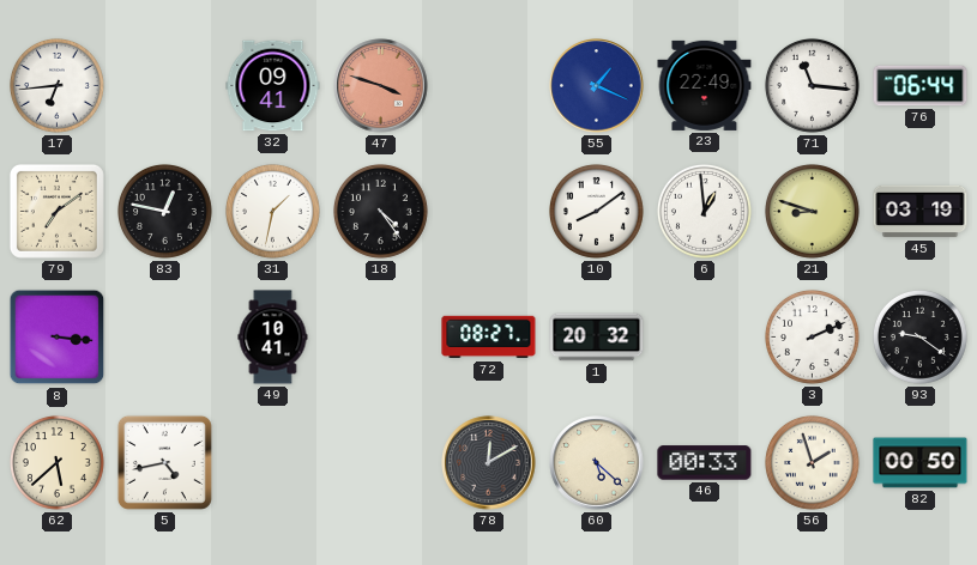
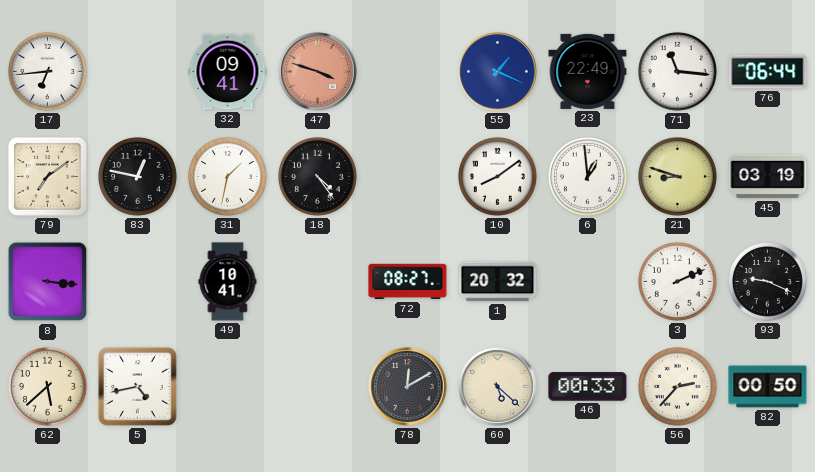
93: 9:21 -> 9:19
56: 1:57 -> 2:37
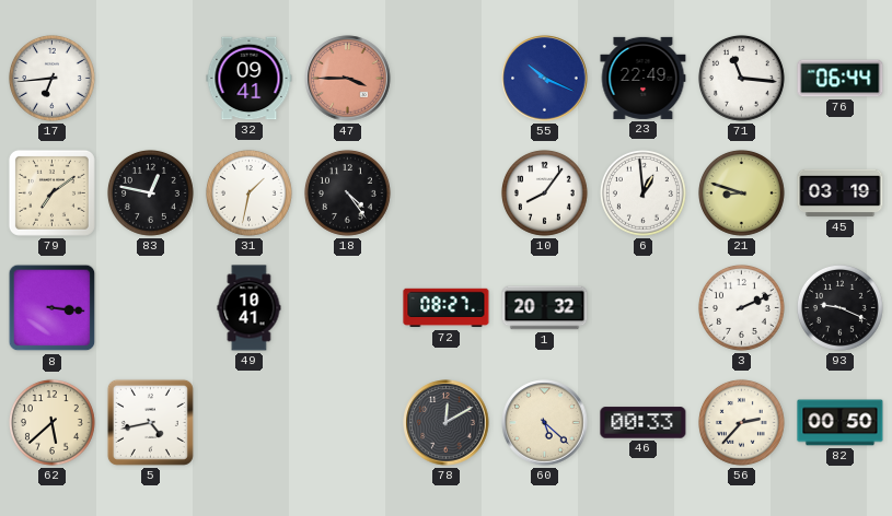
47: 3:48 -> 3:45
55: 1:19 -> 10:19
10: 8:09 -> 8:06
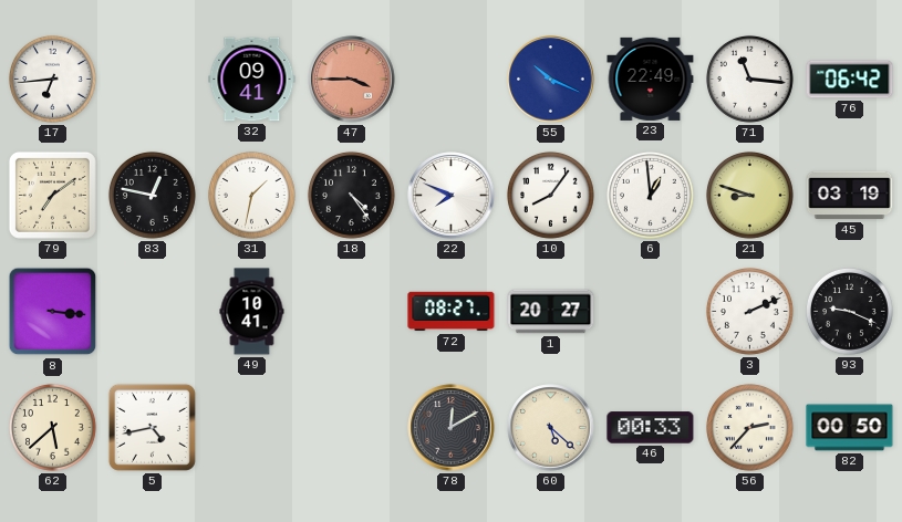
76: 06:44 -> 06:42
22: none -> 7:49
1: 20:32 -> 20:27
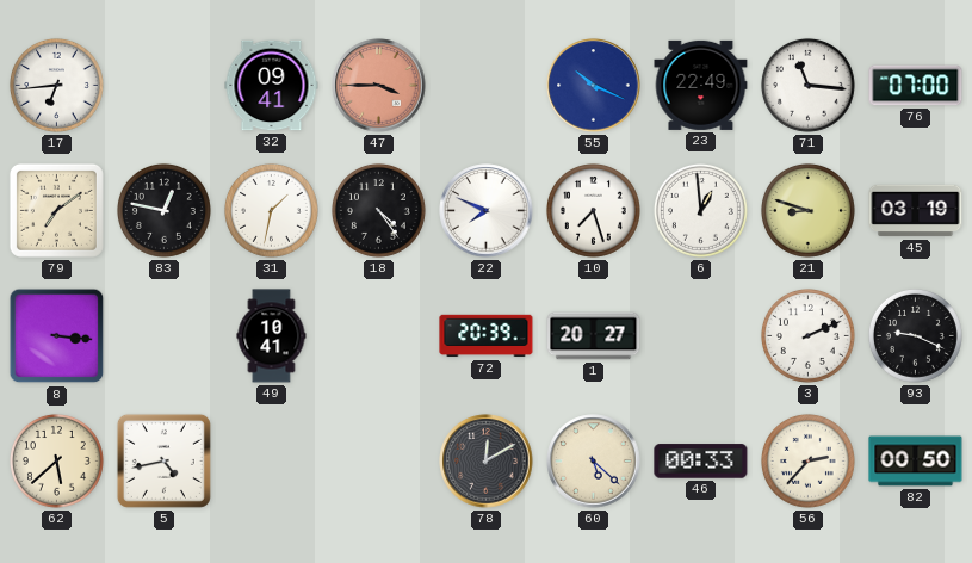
76: 06:42 -> 07:00
10: 8:06 -> 7:27
72: 08:27 -> 20:39
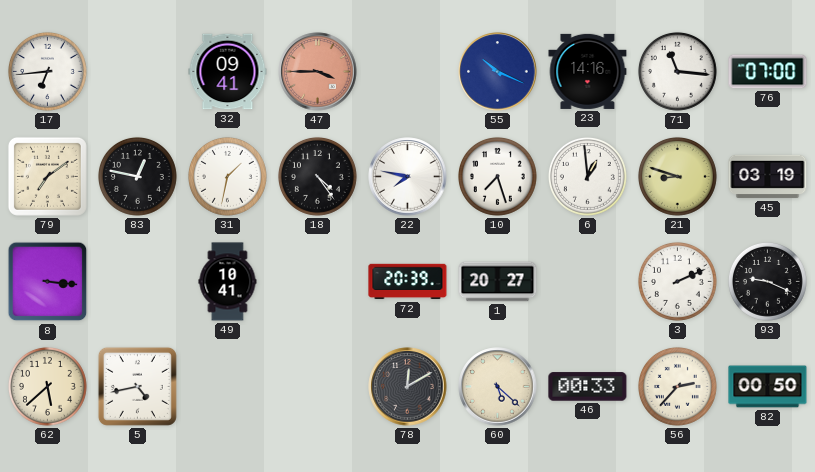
23: 22:49 -> 14:16
22: 7:49 -> 7:47
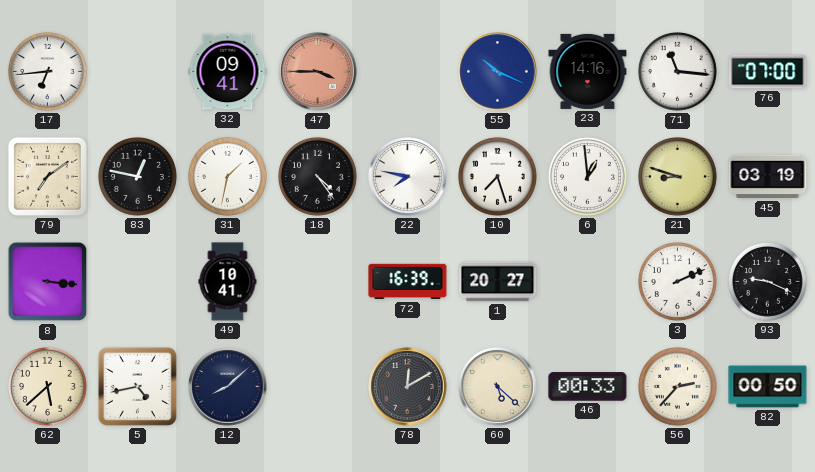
72: 20:39 -> 16:39
12: none -> 8:08
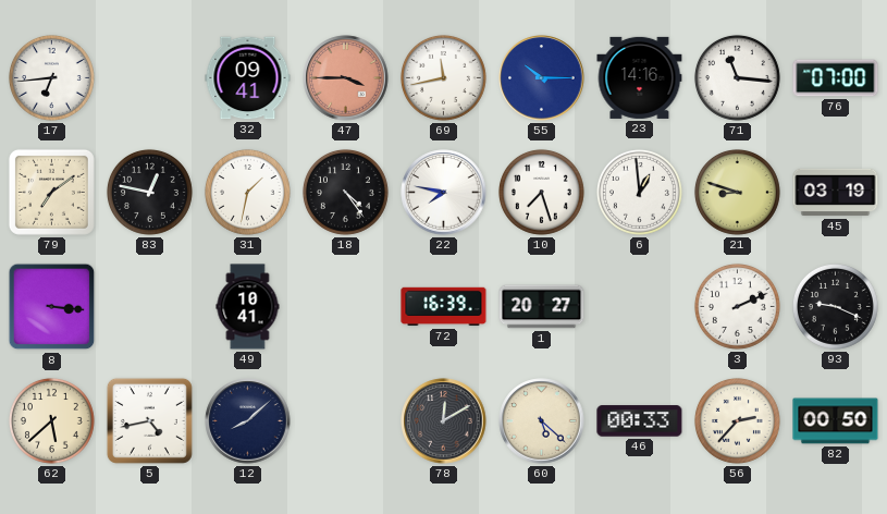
69: none -> 11:43
55: 10:19 -> 10:15
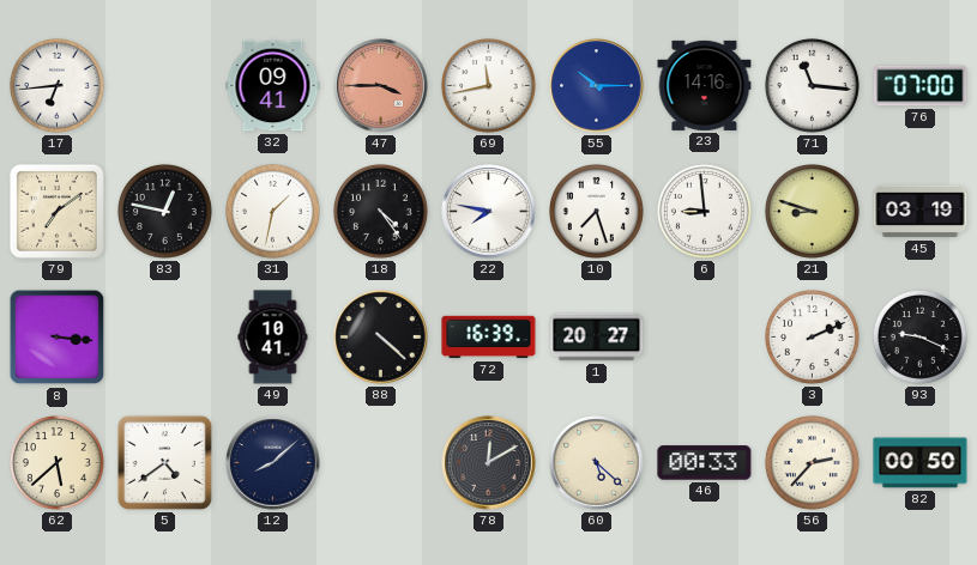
6: 12:59 -> 8:59
88: none -> 4:22
5: 4:43 -> 4:39
